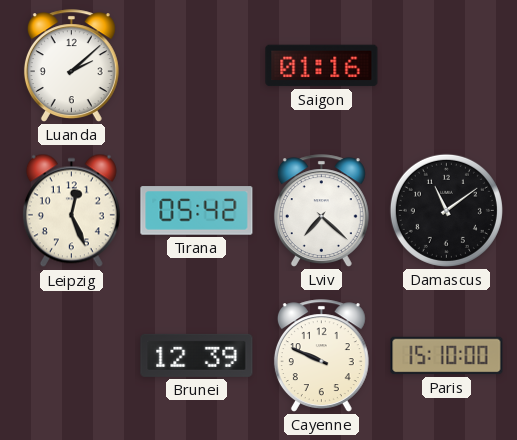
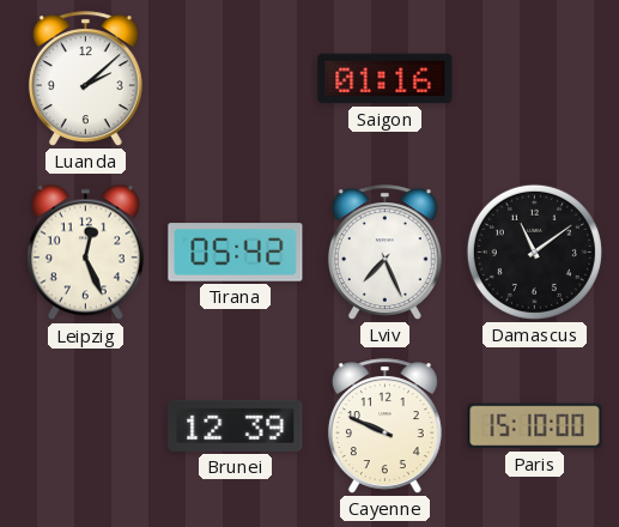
Lviv: 7:22 -> 7:26
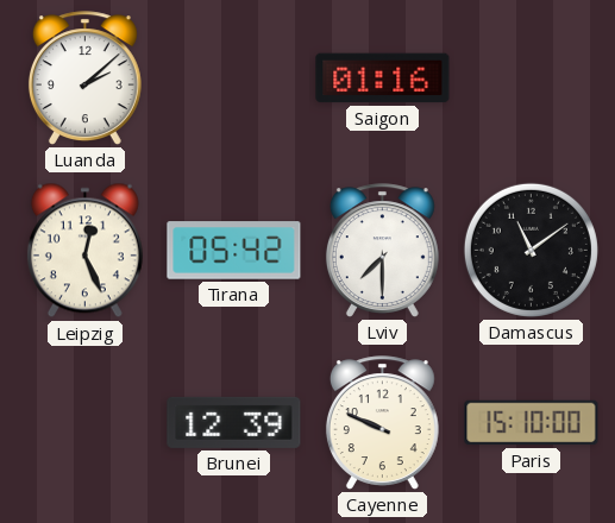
Lviv: 7:26 -> 7:30
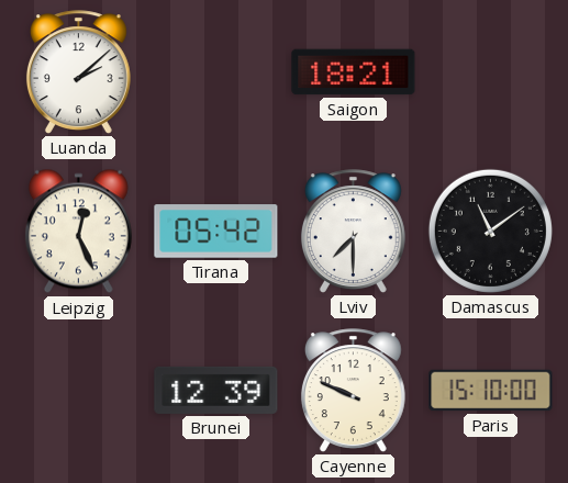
Saigon: 01:16 -> 18:21
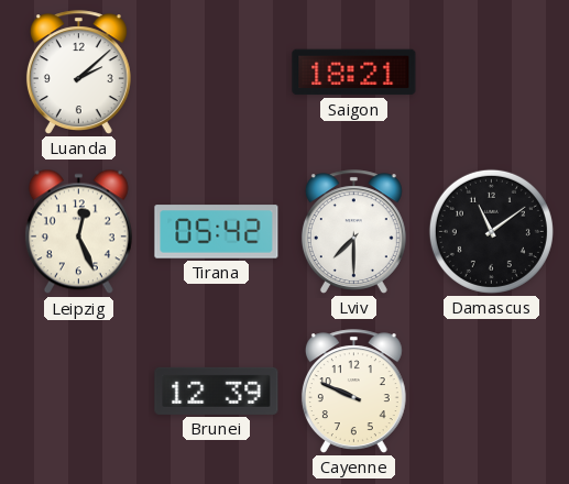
Paris: 15:10 -> none
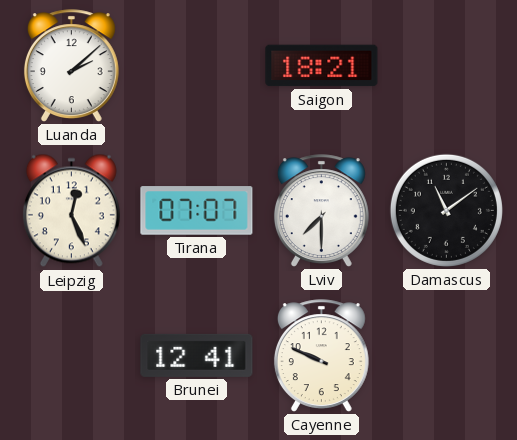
Tirana: 05:42 -> 07:07
Brunei: 12:39 -> 12:41
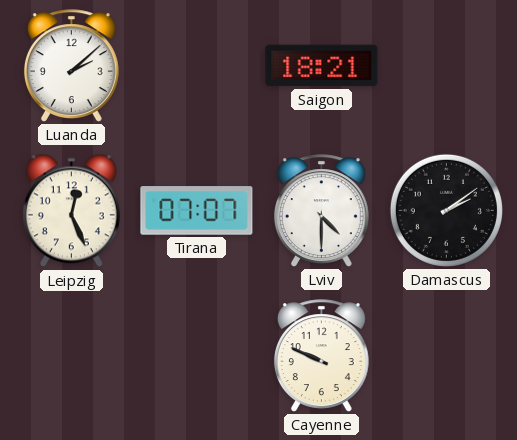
Lviv: 7:30 -> 4:30
Damascus: 11:09 -> 2:09
Brunei: 12:41 -> none
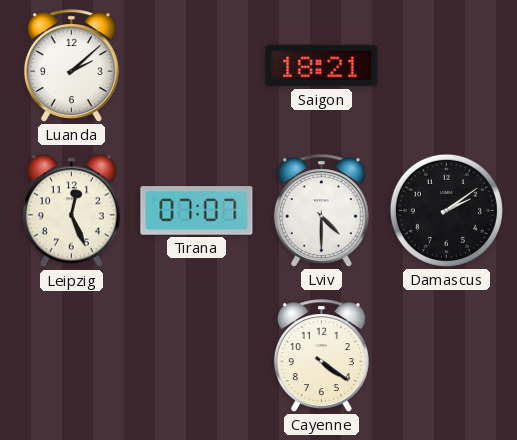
Cayenne: 9:49 -> 4:21
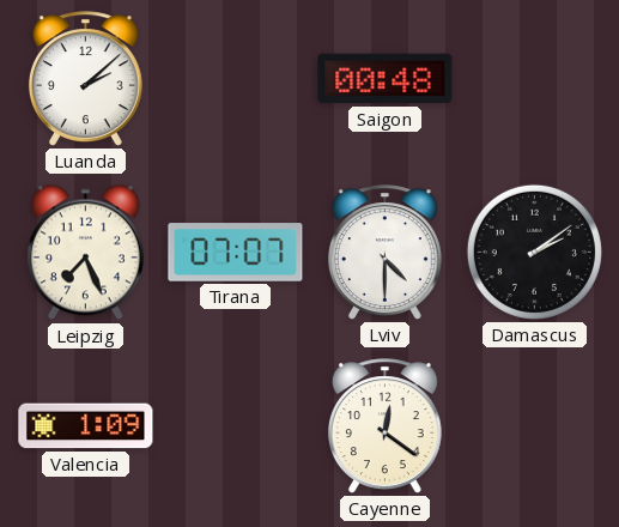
Saigon: 18:21 -> 00:48
Leipzig: 12:26 -> 7:26
Valencia: none -> 1:09
Cayenne: 4:21 -> 12:21
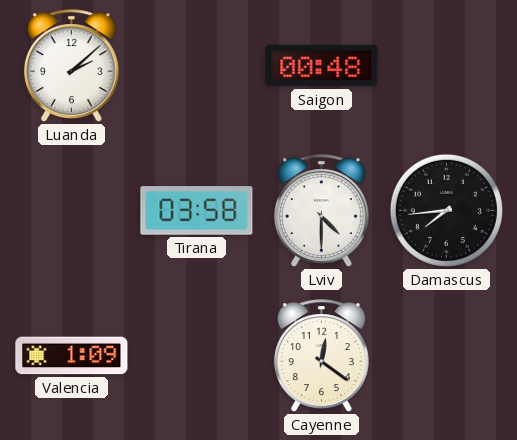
Leipzig: 7:26 -> none
Tirana: 07:07 -> 03:58
Damascus: 2:09 -> 7:44
